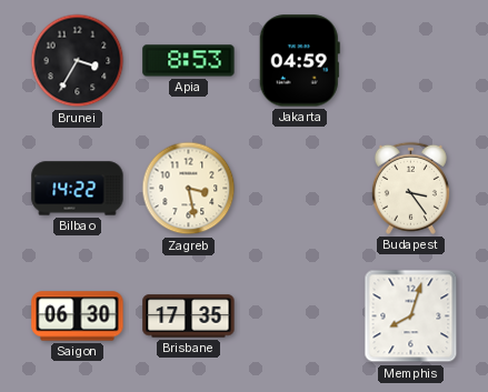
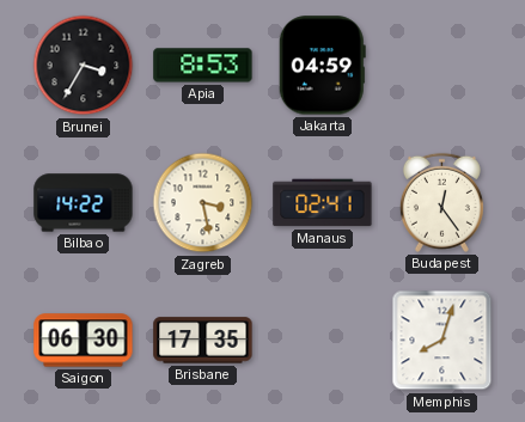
Manaus: none -> 02:41
Budapest: 3:24 -> 12:24
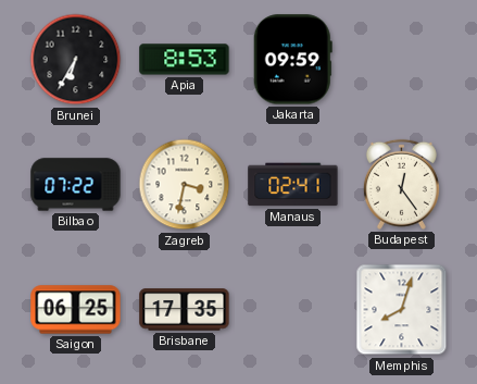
Brunei: 3:35 -> 6:35
Jakarta: 04:59 -> 09:59
Bilbao: 14:22 -> 07:22
Zagreb: 3:28 -> 3:32
Saigon: 06:30 -> 06:25
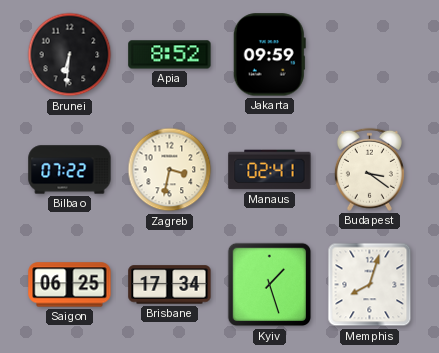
Brunei: 6:35 -> 6:31
Apia: 8:53 -> 8:52
Budapest: 12:24 -> 3:21
Brisbane: 17:35 -> 17:34
Kyiv: none -> 1:27
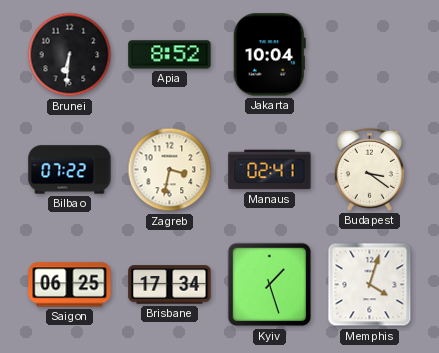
Jakarta: 09:59 -> 10:04
Memphis: 8:03 -> 4:03
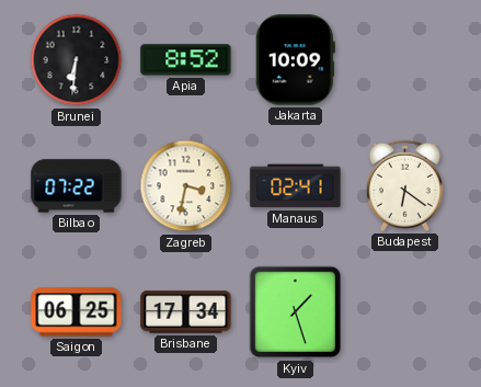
Jakarta: 10:04 -> 10:09
Budapest: 3:21 -> 6:21
Memphis: 4:03 -> none
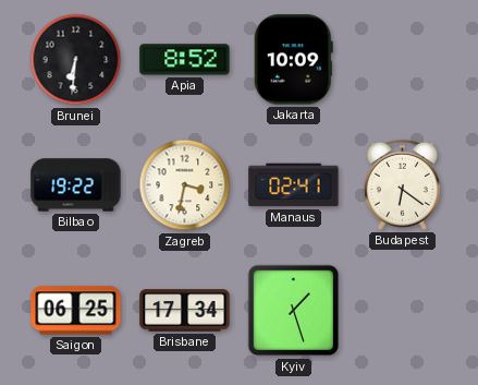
Bilbao: 07:22 -> 19:22
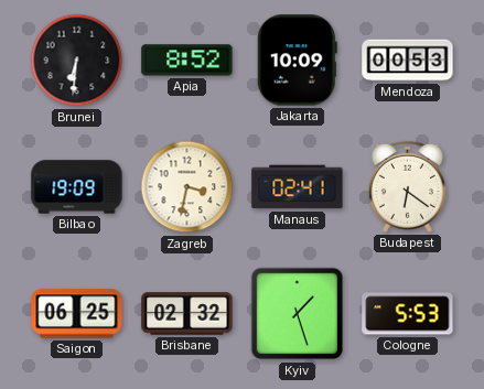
Mendoza: none -> 00:53
Bilbao: 19:22 -> 19:09
Brisbane: 17:34 -> 02:32
Cologne: none -> 5:53
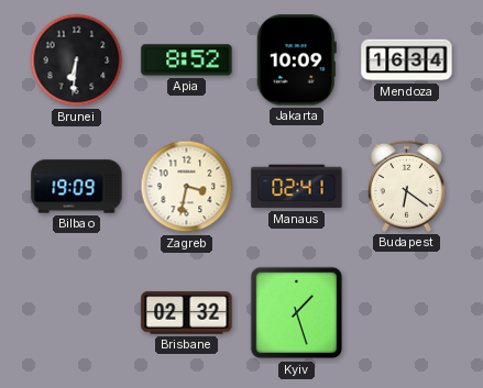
Mendoza: 00:53 -> 16:34
Saigon: 06:25 -> none
Cologne: 5:53 -> none
